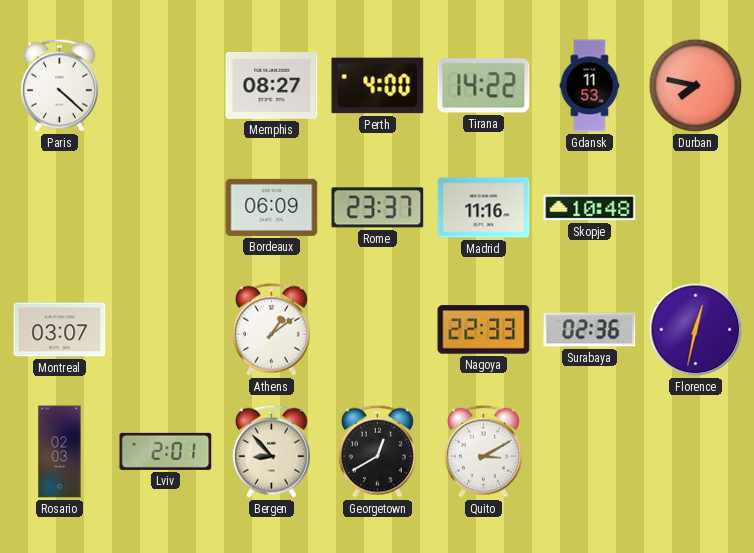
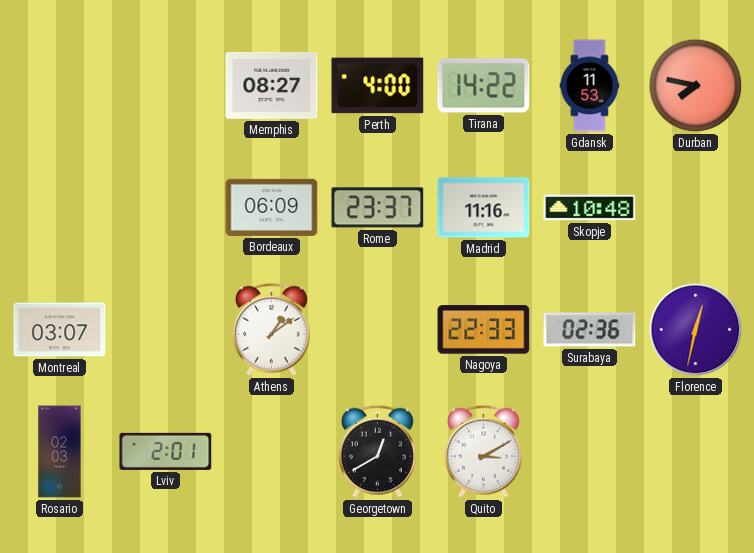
Paris: 4:22 -> none
Bergen: 8:53 -> none
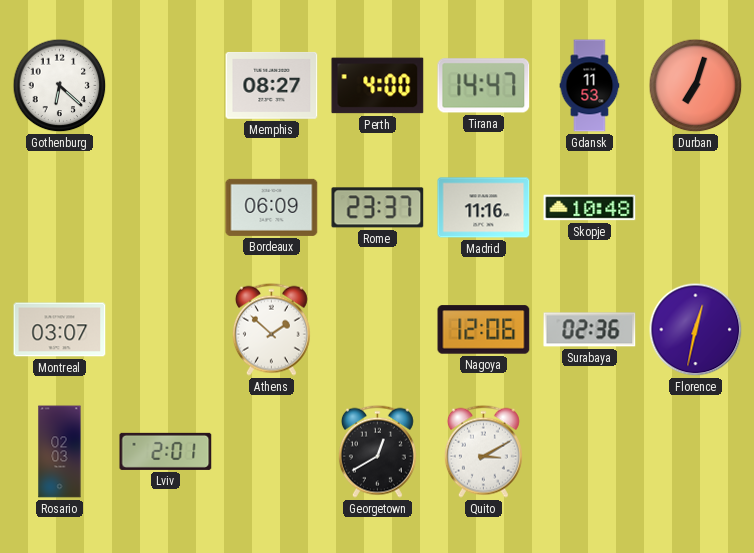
Gothenburg: none -> 6:22
Tirana: 14:22 -> 14:47
Durban: 7:47 -> 7:03
Athens: 1:09 -> 1:52
Nagoya: 22:33 -> 12:06
